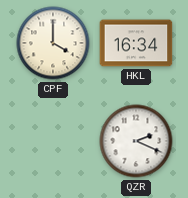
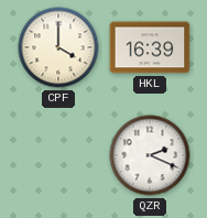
HKL: 16:34 -> 16:39
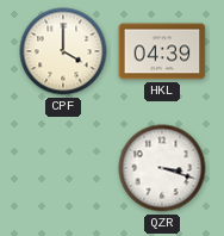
HKL: 16:39 -> 04:39
QZR: 2:19 -> 3:18
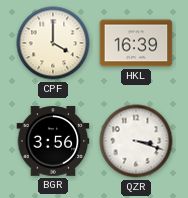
HKL: 04:39 -> 16:39
BGR: none -> 3:56
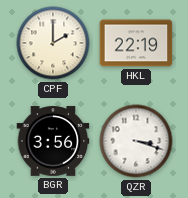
CPF: 4:00 -> 2:00
HKL: 16:39 -> 22:19
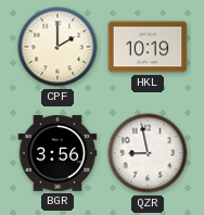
HKL: 22:19 -> 10:19
QZR: 3:18 -> 8:58
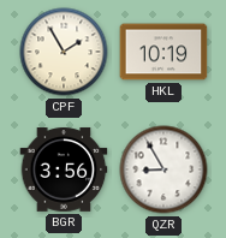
CPF: 2:00 -> 1:55
QZR: 8:58 -> 8:55
